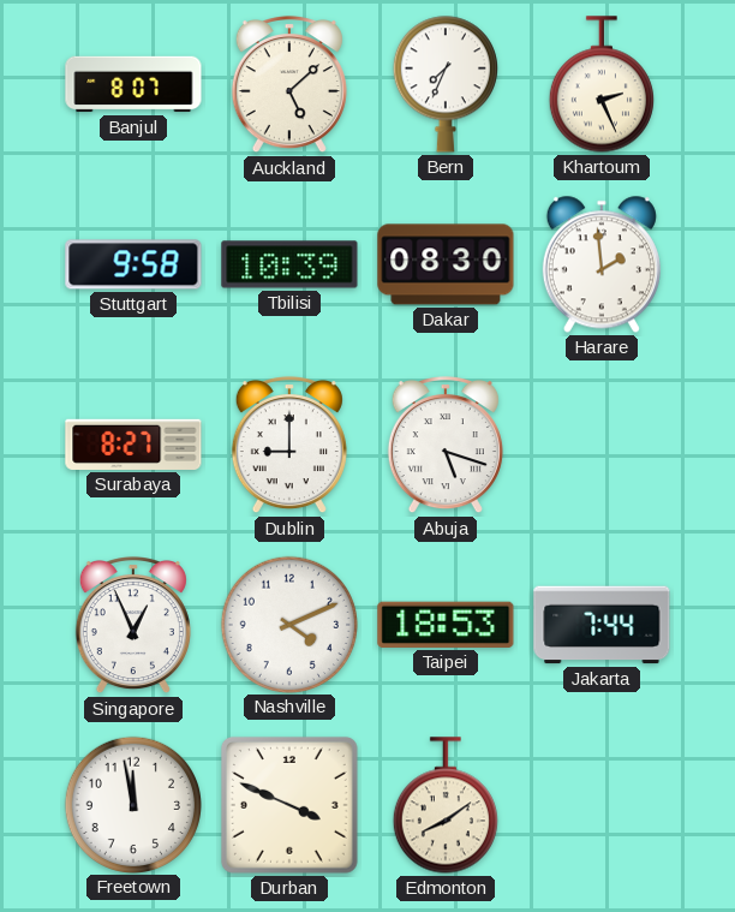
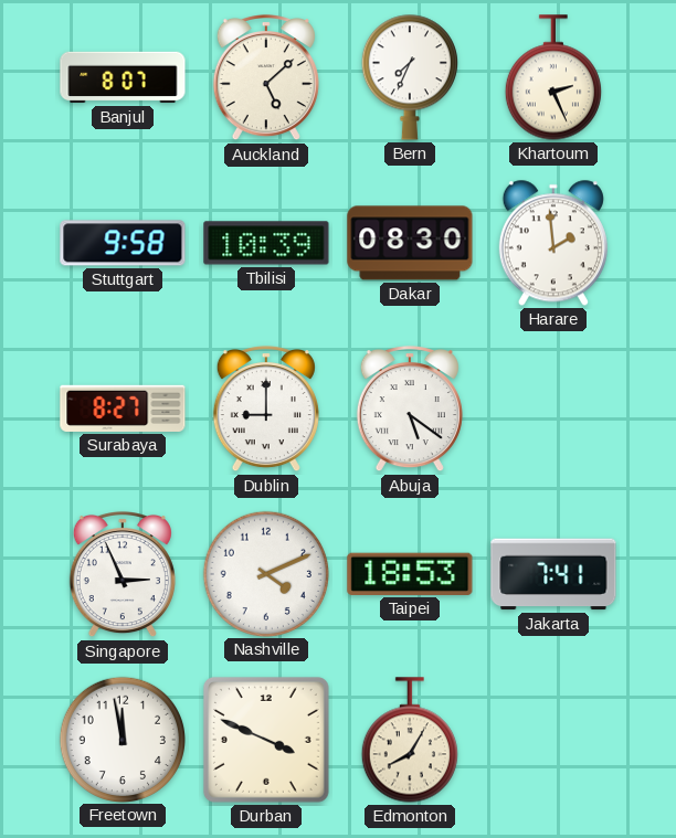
Abuja: 5:18 -> 5:21
Singapore: 12:56 -> 2:56
Jakarta: 7:44 -> 7:41
Edmonton: 8:09 -> 8:05
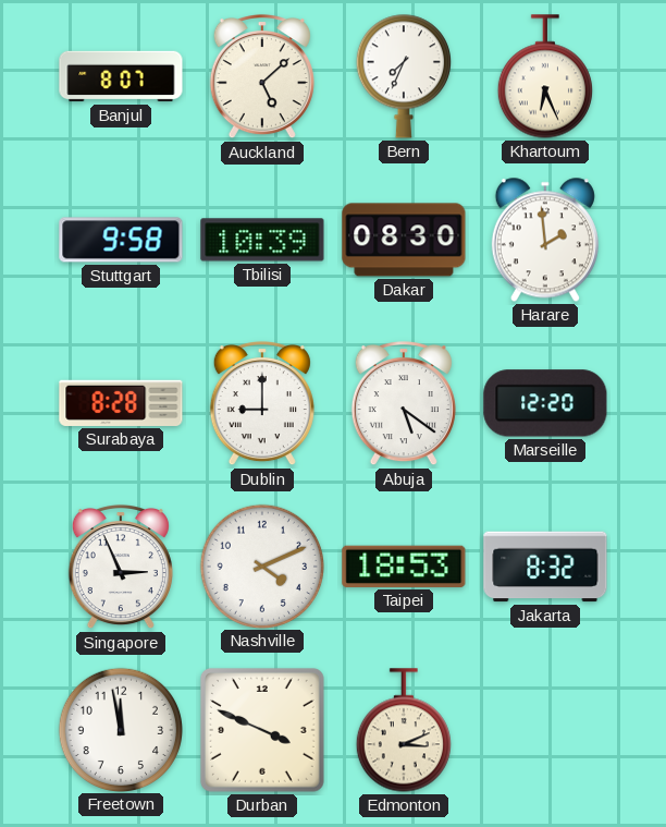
Khartoum: 2:26 -> 6:26
Surabaya: 8:27 -> 8:28
Marseille: none -> 12:20
Jakarta: 7:41 -> 8:32
Edmonton: 8:05 -> 3:11
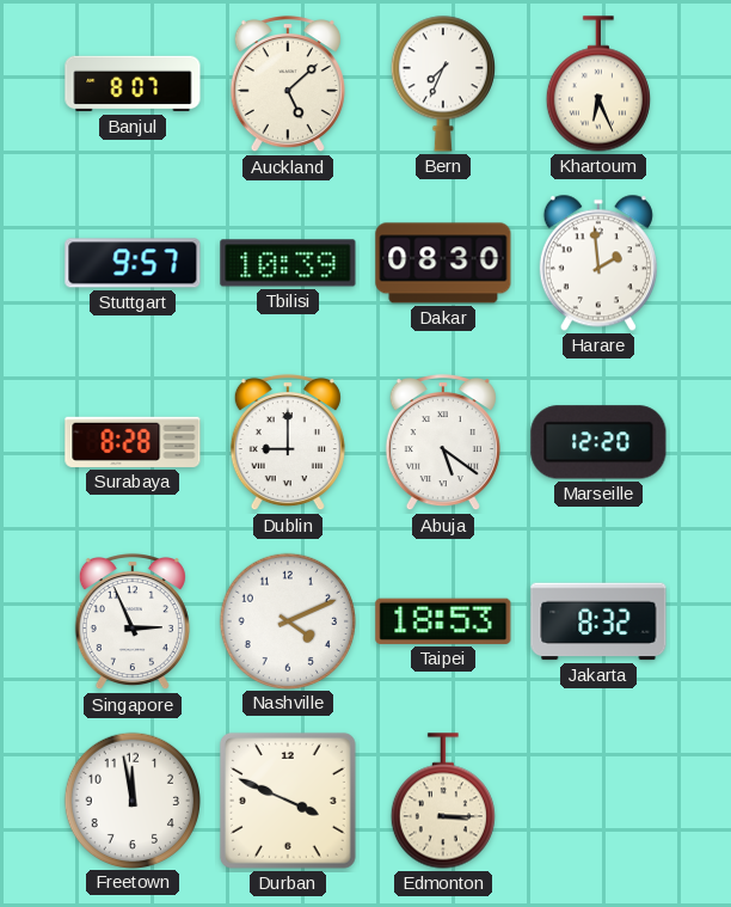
Stuttgart: 9:58 -> 9:57
Edmonton: 3:11 -> 3:15
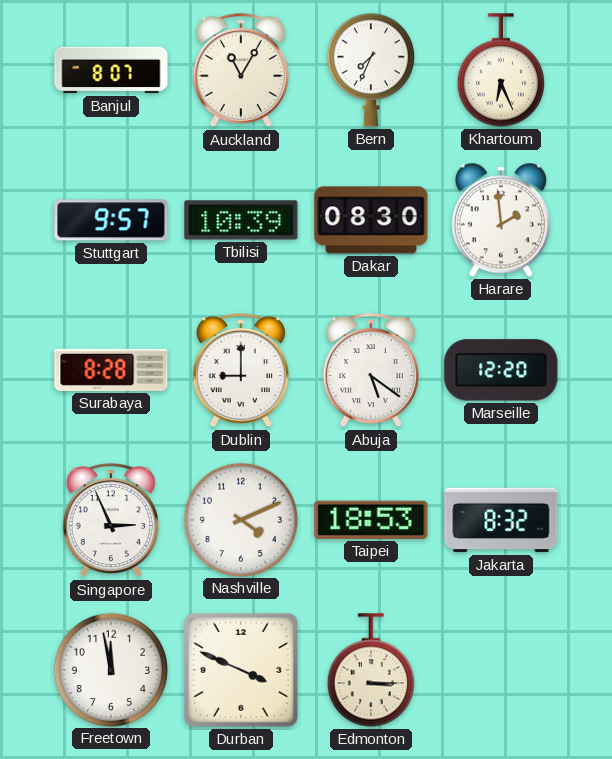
Auckland: 5:08 -> 11:05
